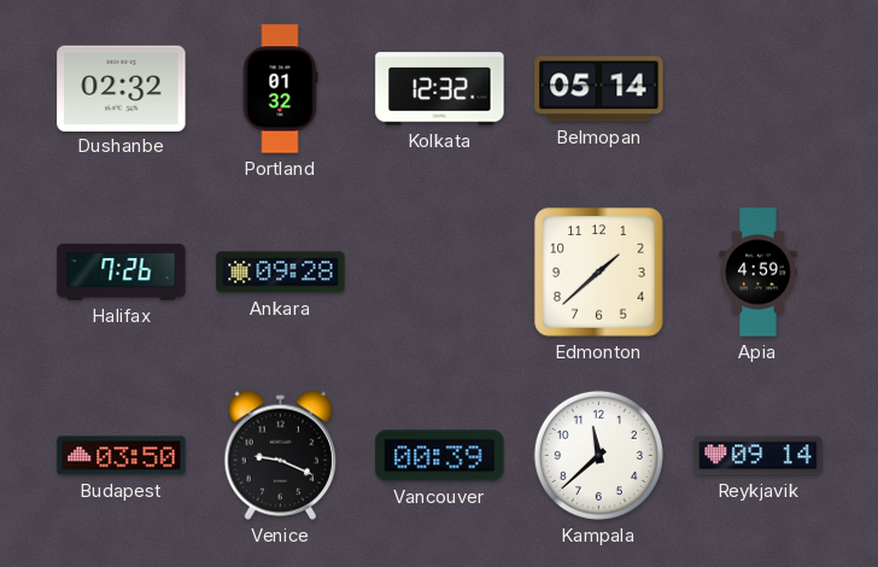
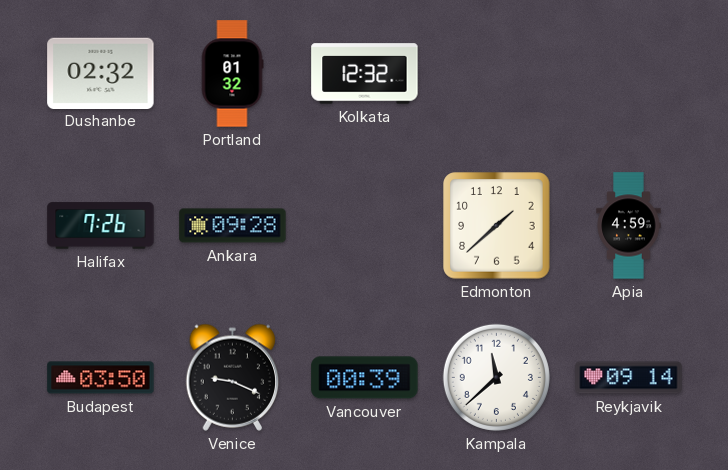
Belmopan: 05:14 -> none
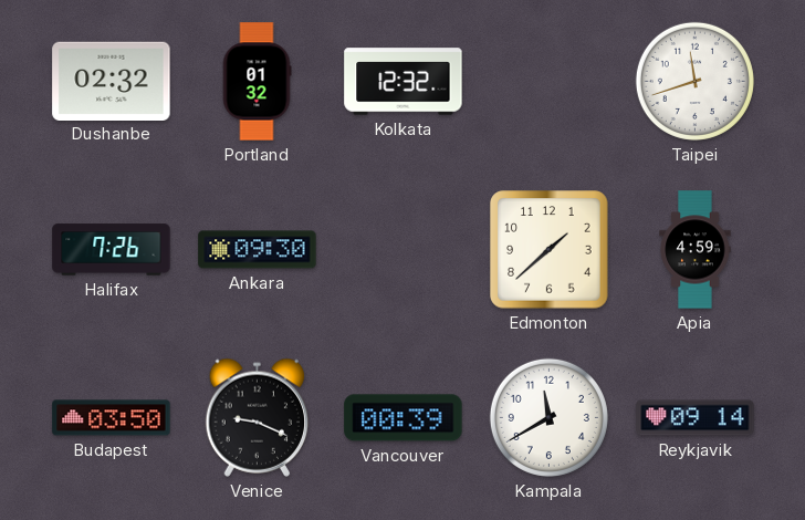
Taipei: none -> 11:42
Ankara: 09:28 -> 09:30
Kampala: 11:38 -> 11:40
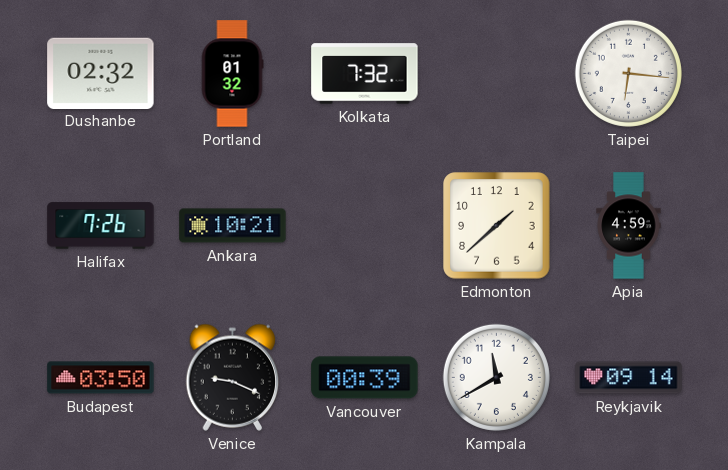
Kolkata: 12:32 -> 7:32
Taipei: 11:42 -> 6:16
Ankara: 09:30 -> 10:21
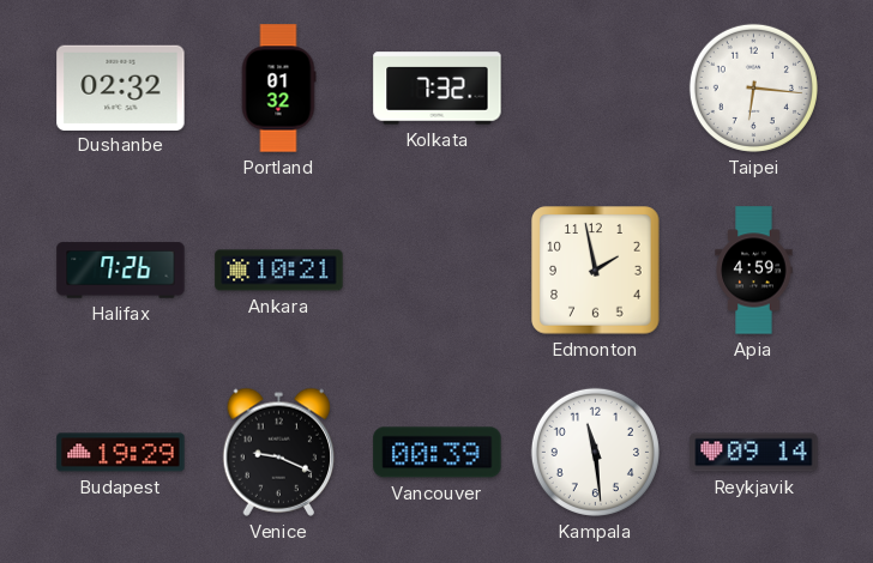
Edmonton: 1:38 -> 1:58
Budapest: 03:50 -> 19:29
Kampala: 11:40 -> 11:29
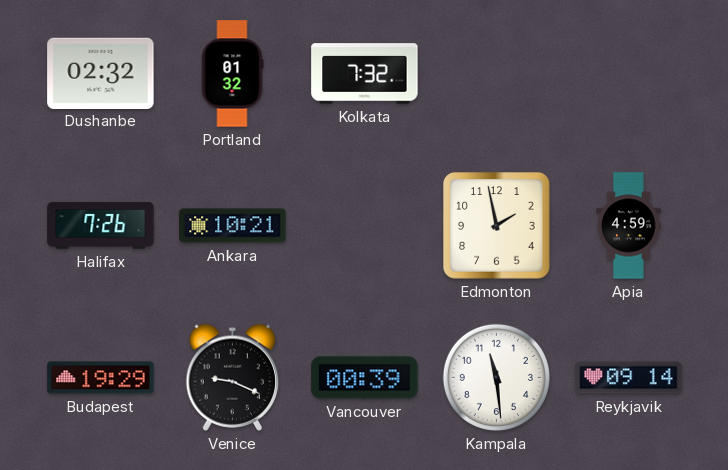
Taipei: 6:16 -> none
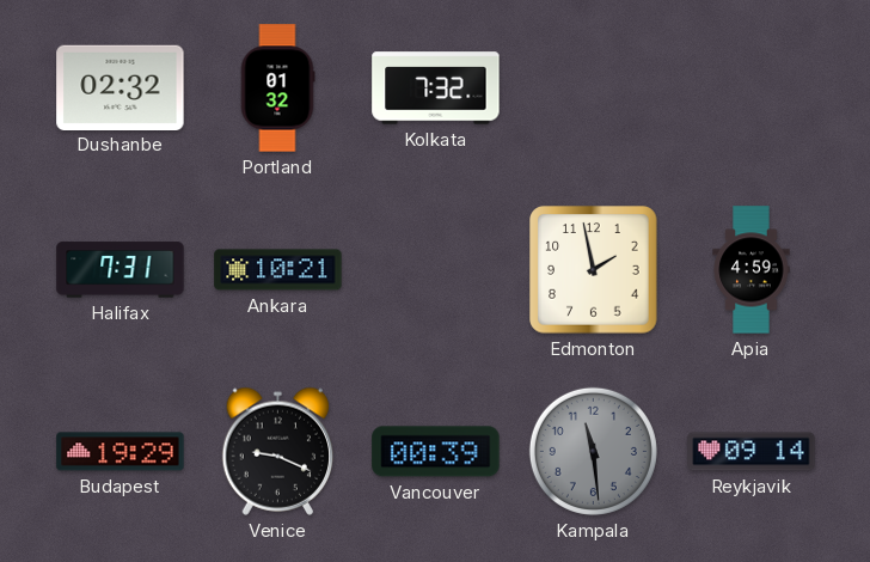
Halifax: 7:26 -> 7:31
Kampala dial: white -> grey
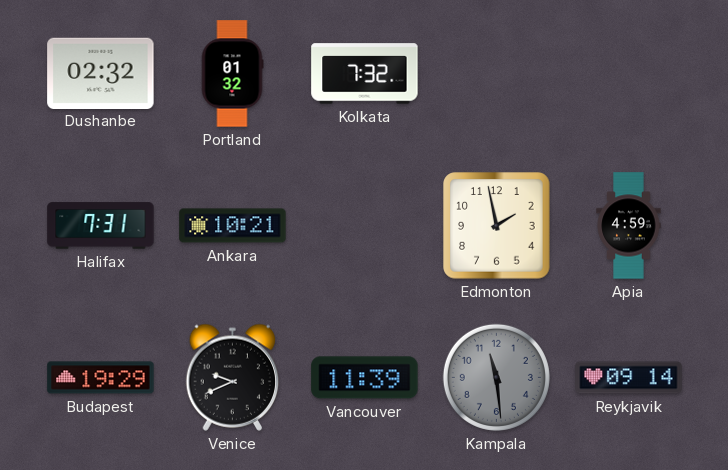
Venice: 9:19 -> 9:41
Vancouver: 00:39 -> 11:39
